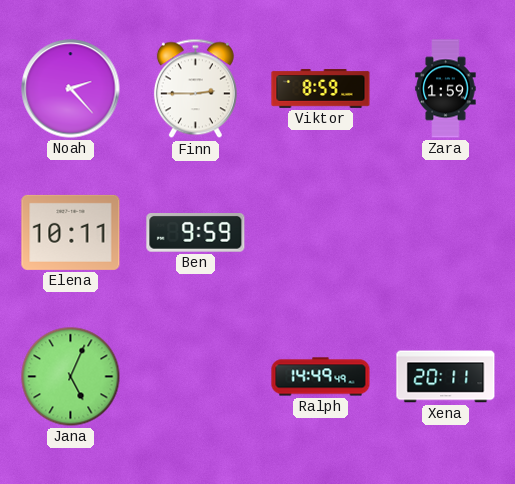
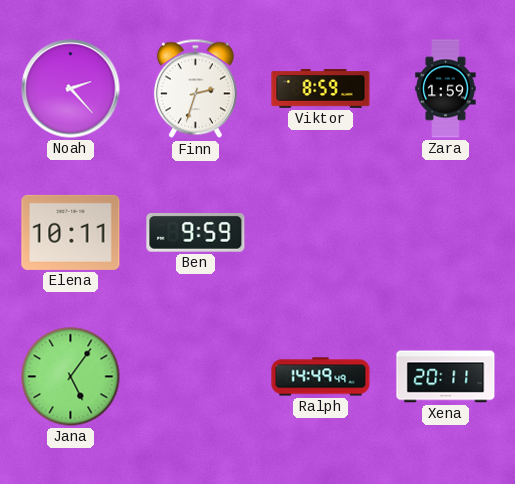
Finn: 2:45 -> 2:33
Jana: 5:04 -> 5:06
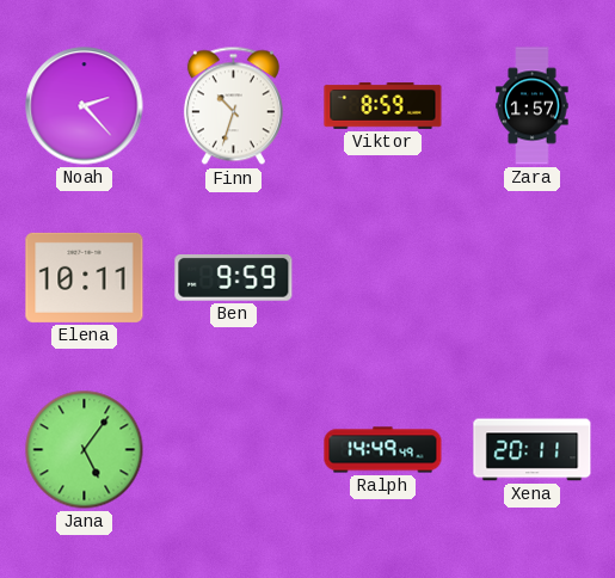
Finn: 2:33 -> 10:33
Zara: 1:59 -> 1:57
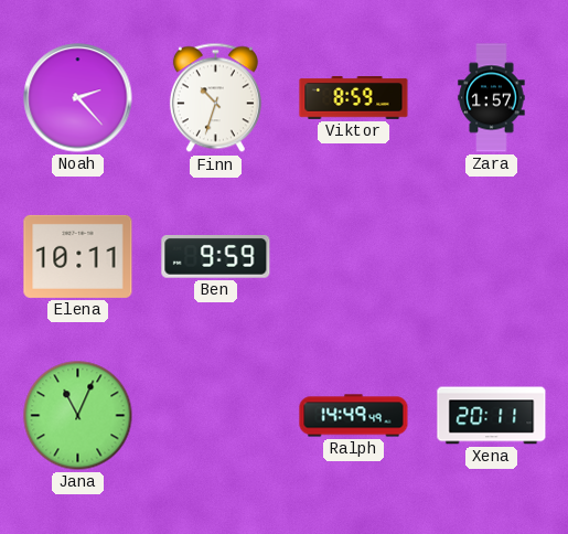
Jana: 5:06 -> 11:04
